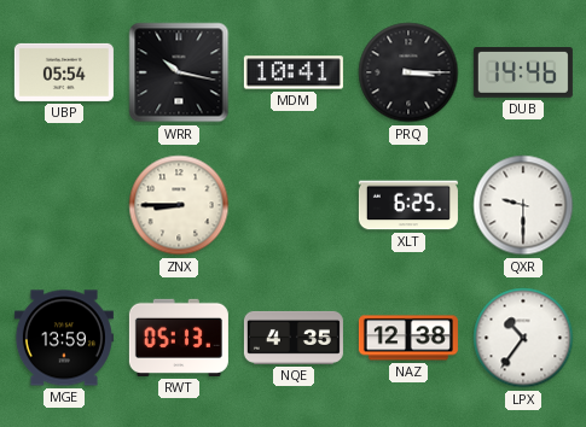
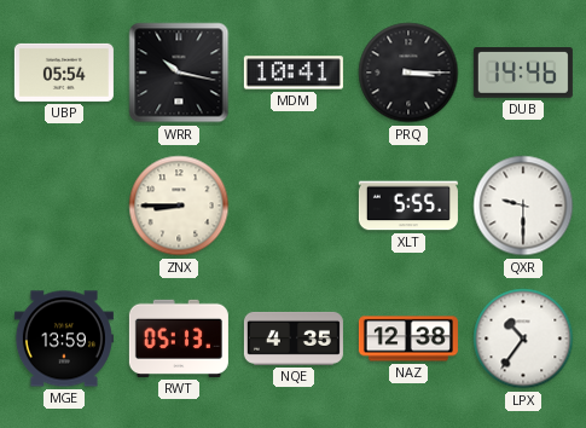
XLT: 6:25 -> 5:55
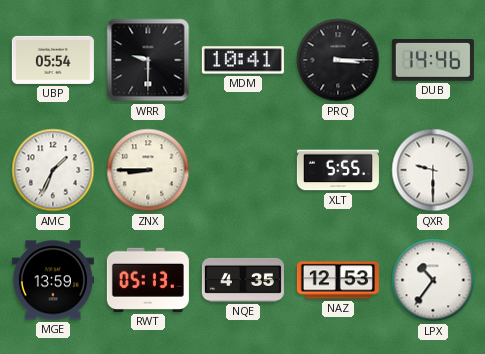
WRR: 10:17 -> 9:30
AMC: none -> 1:34
NAZ: 12:38 -> 12:53
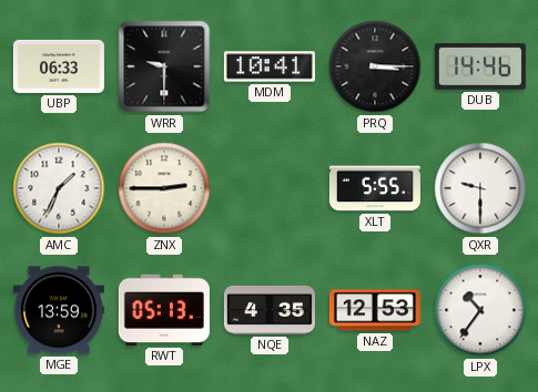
UBP: 05:54 -> 06:33
ZNX: 8:45 -> 2:45
